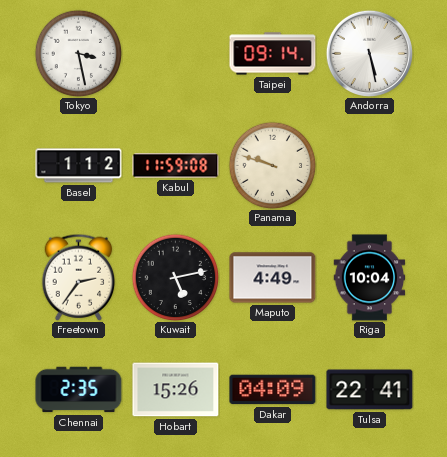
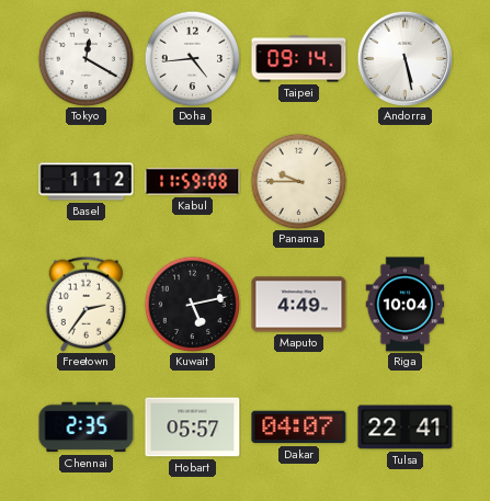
Tokyo: 3:28 -> 12:20
Doha: none -> 4:44
Panama: 9:48 -> 9:45
Hobart: 15:26 -> 05:57
Dakar: 04:09 -> 04:07
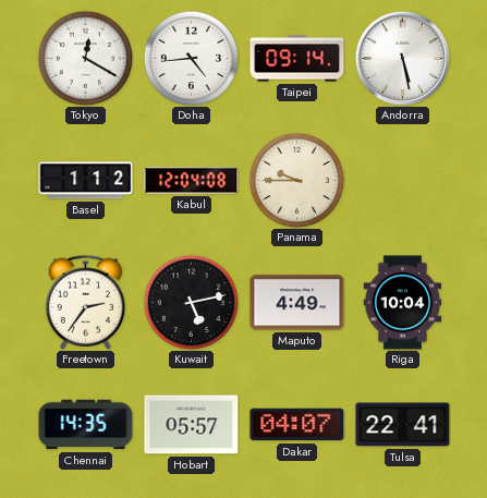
Kabul: 11:59 -> 12:04
Chennai: 2:35 -> 14:35
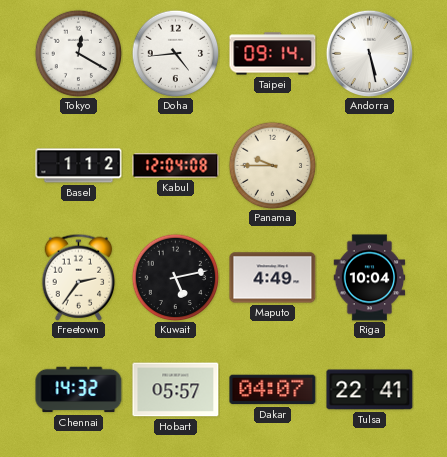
Chennai: 14:35 -> 14:32
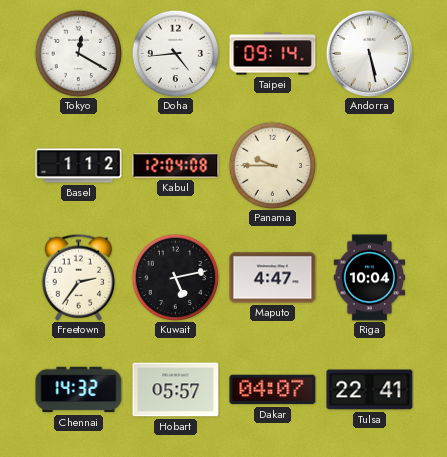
Maputo: 4:49 -> 4:47
